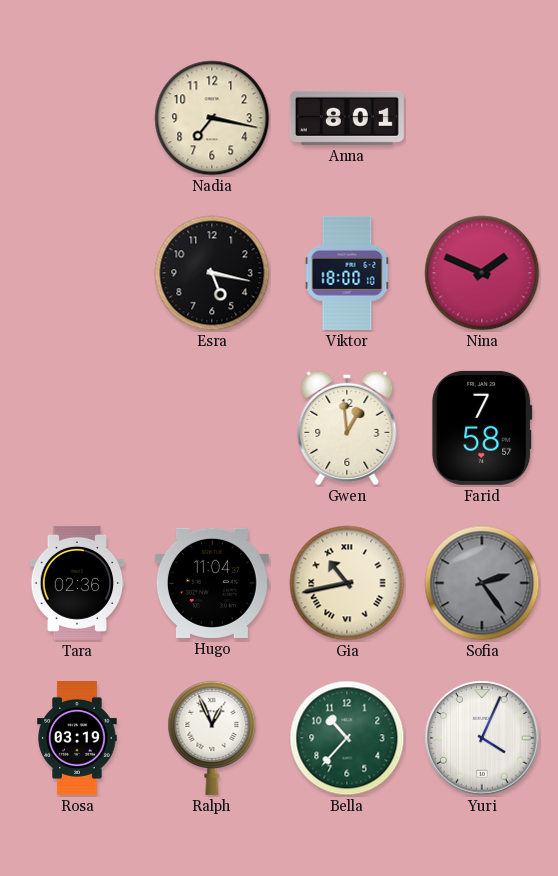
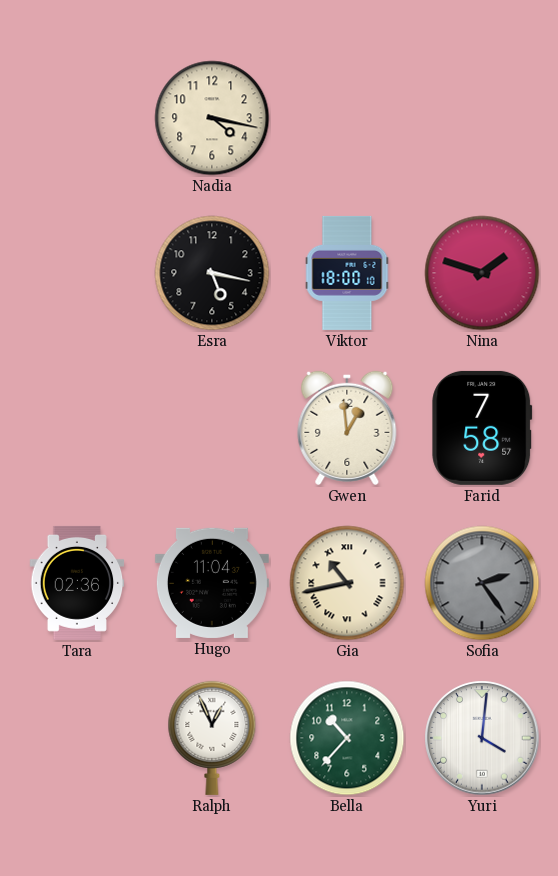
Nadia: 7:17 -> 4:17
Anna: 8:01 -> none
Nina: 1:49 -> 1:48
Rosa: 03:19 -> none
Yuri: 4:04 -> 4:01
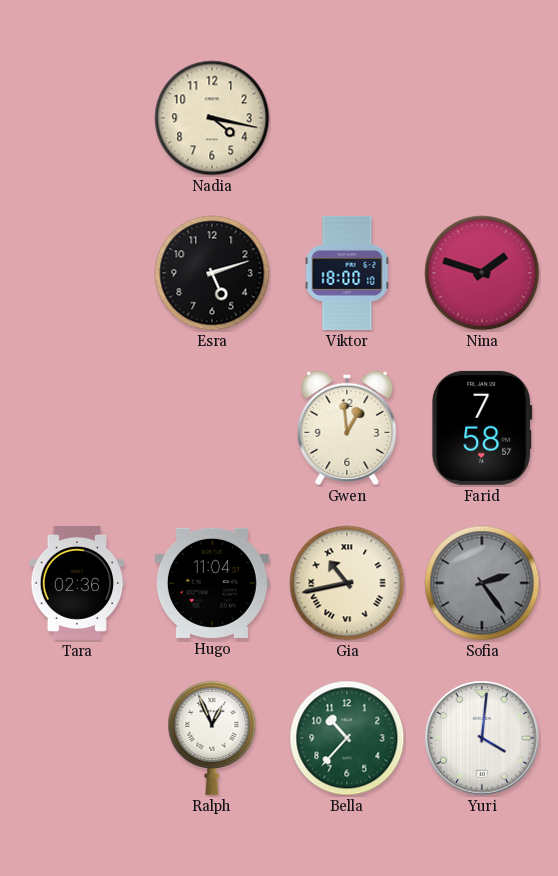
Esra: 5:17 -> 5:12
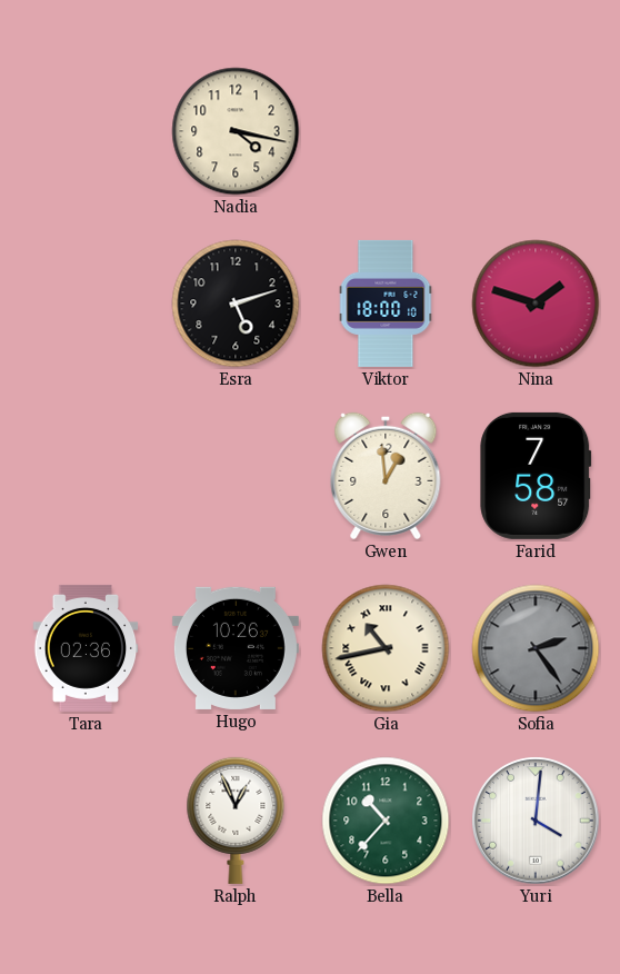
Hugo: 11:04 -> 10:26
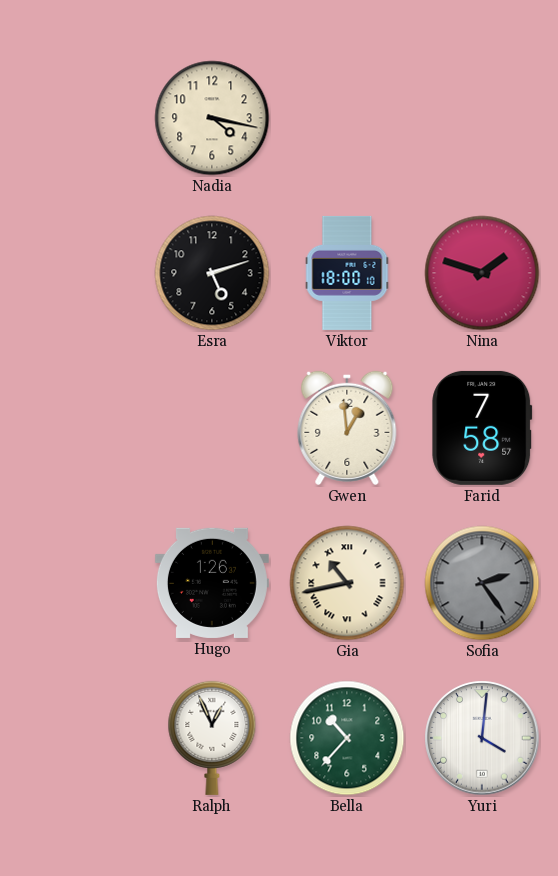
Tara: 02:36 -> none
Hugo: 10:26 -> 1:26
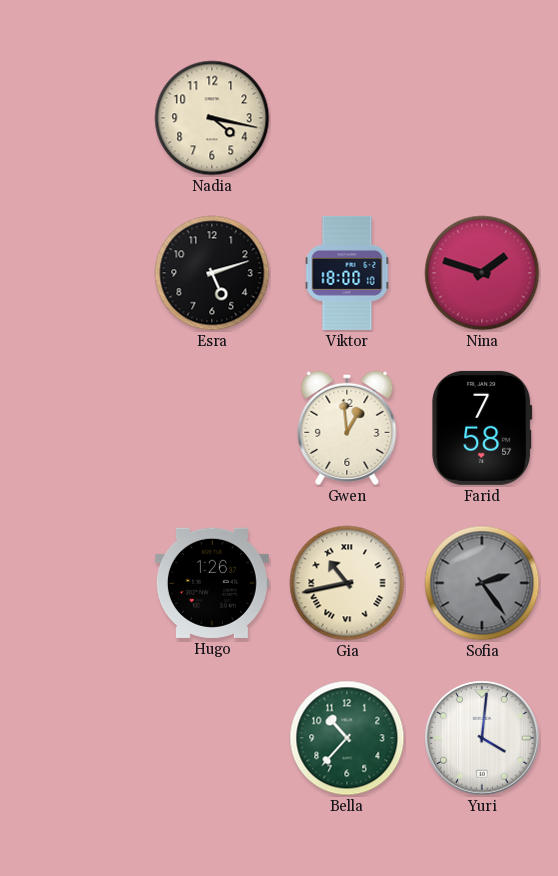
Ralph: 12:56 -> none
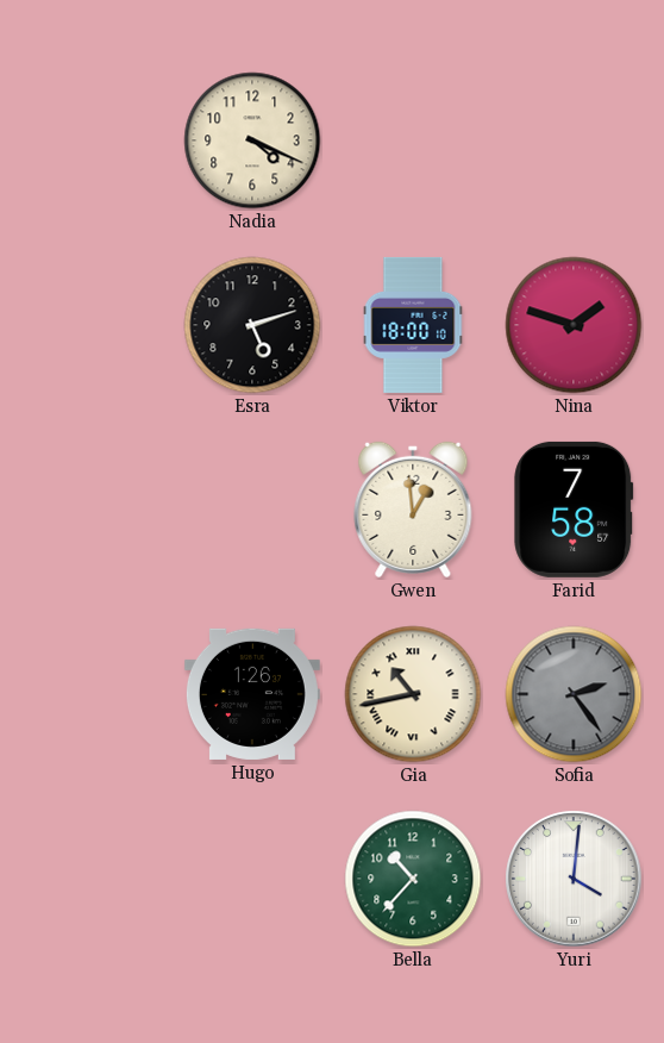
Nadia: 4:17 -> 4:19
